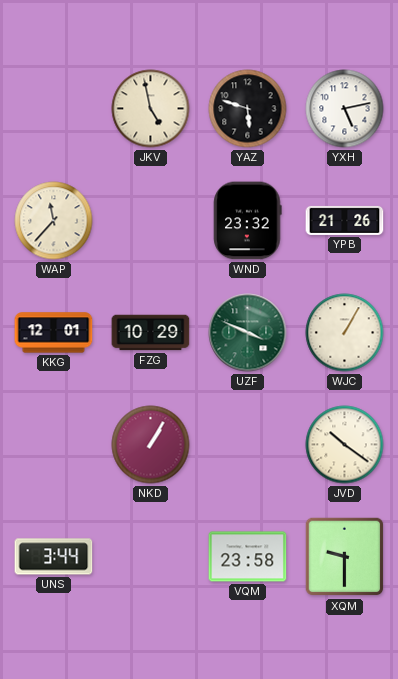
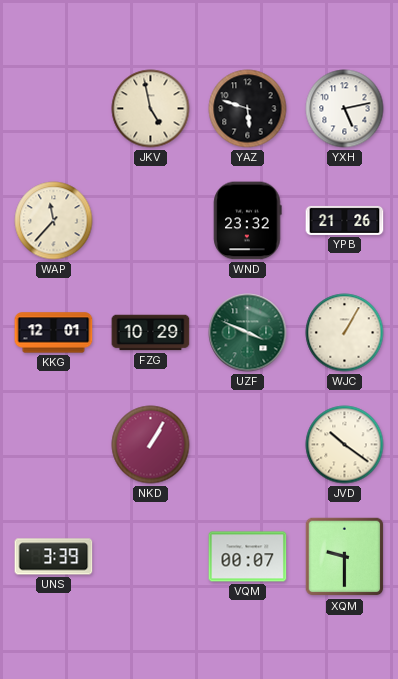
UNS: 3:44 -> 3:39
VQM: 23:58 -> 00:07
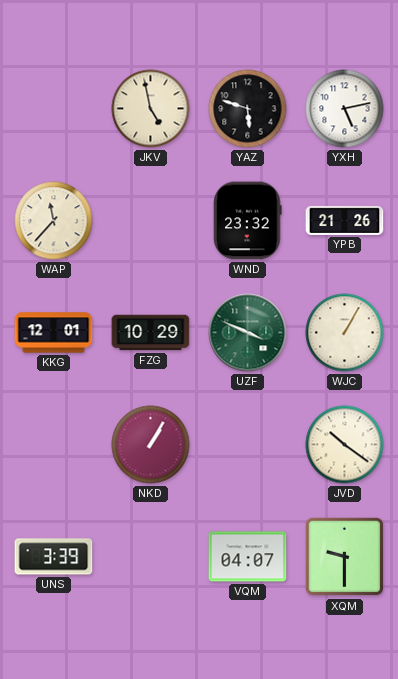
VQM: 00:07 -> 04:07
